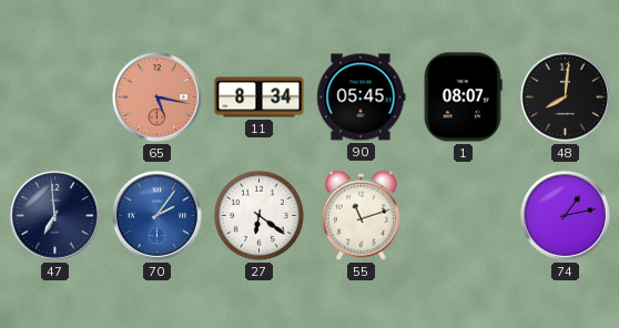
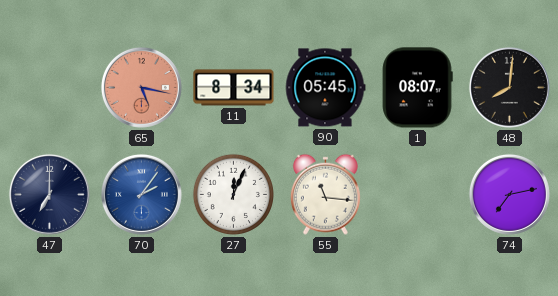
47: 6:59 -> 7:00
27: 6:21 -> 12:04
55: 11:12 -> 11:16
74: 1:13 -> 7:13
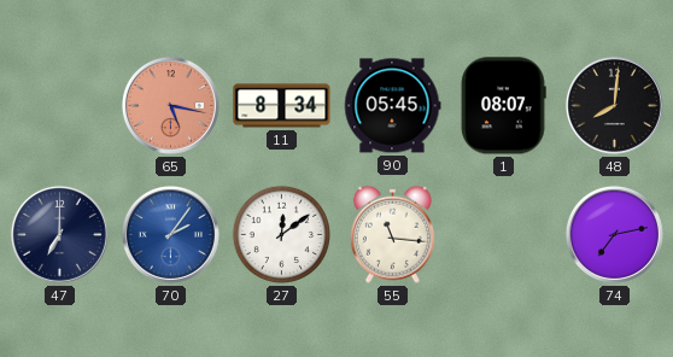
27: 12:04 -> 12:09
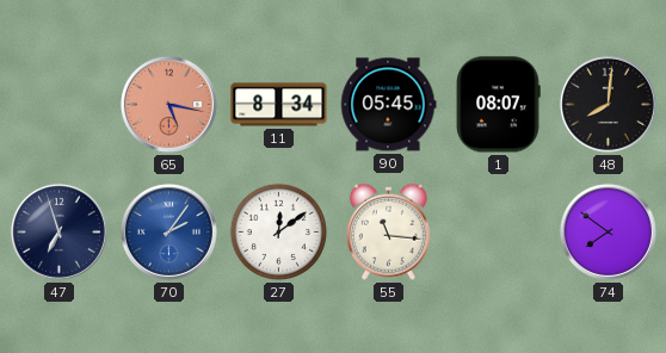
47: 7:00 -> 6:57
74: 7:13 -> 7:51
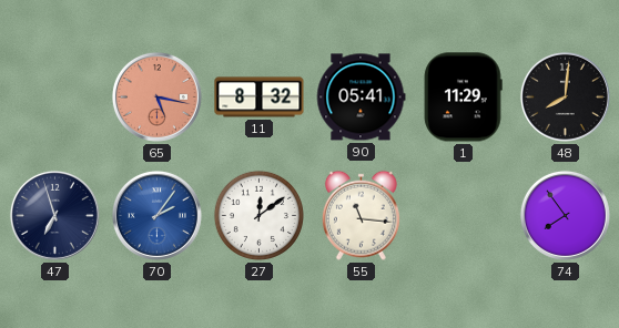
11: 8:34 -> 8:32
90: 05:45 -> 05:41
1: 08:07 -> 11:29
74: 7:51 -> 7:54
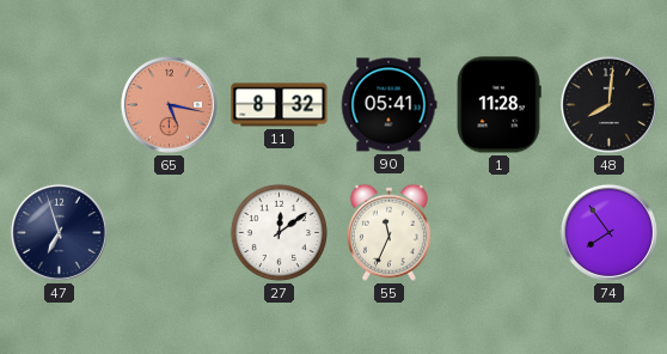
1: 11:29 -> 11:28
70: 2:06 -> none
55: 11:16 -> 11:34
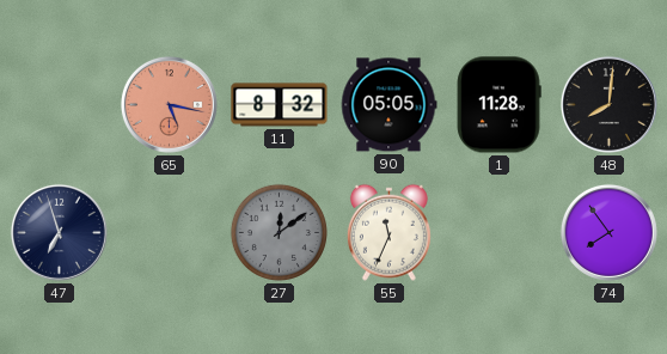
90: 05:41 -> 05:05
27 dial: white -> grey
